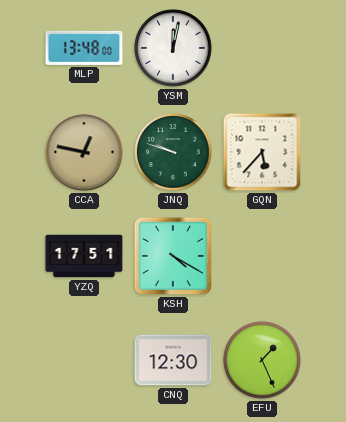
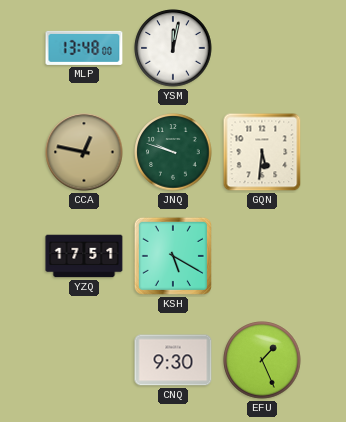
GQN: 5:37 -> 5:31
KSH: 4:20 -> 5:20
CNQ: 12:30 -> 9:30
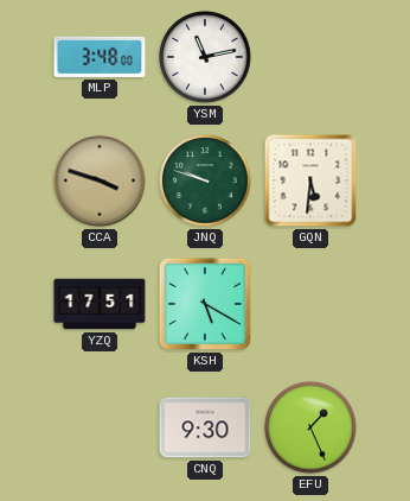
MLP: 13:48 -> 3:48
YSM: 12:02 -> 11:13
CCA: 12:47 -> 3:48
